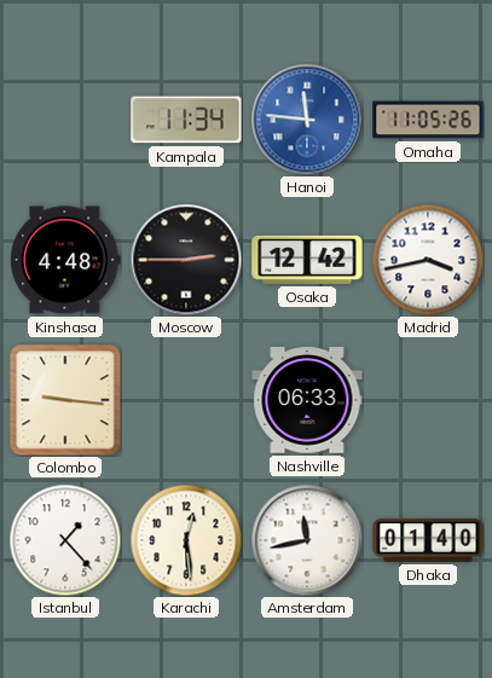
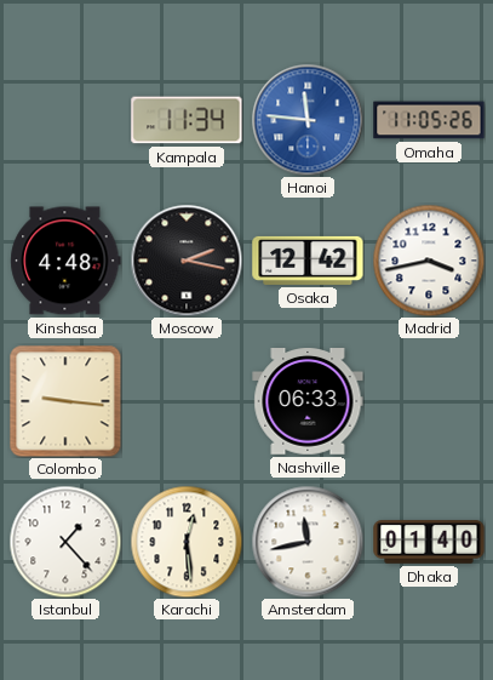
Moscow: 2:45 -> 2:17
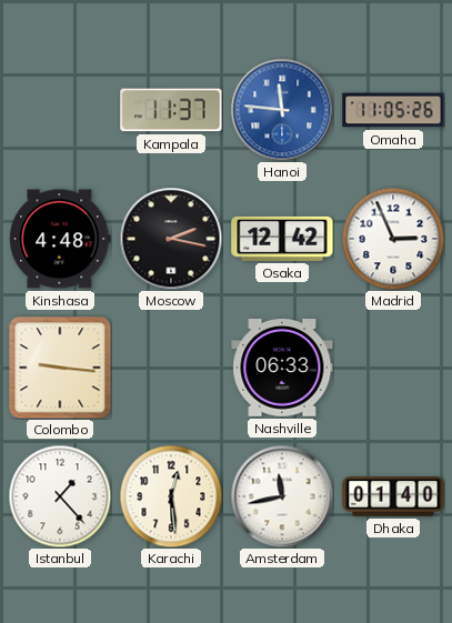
Kampala: 11:34 -> 11:37
Madrid: 3:43 -> 2:56
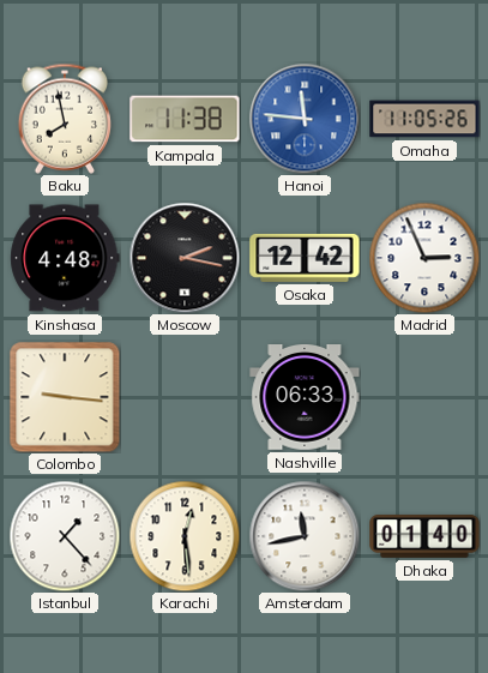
Baku: none -> 7:58
Kampala: 11:37 -> 11:38
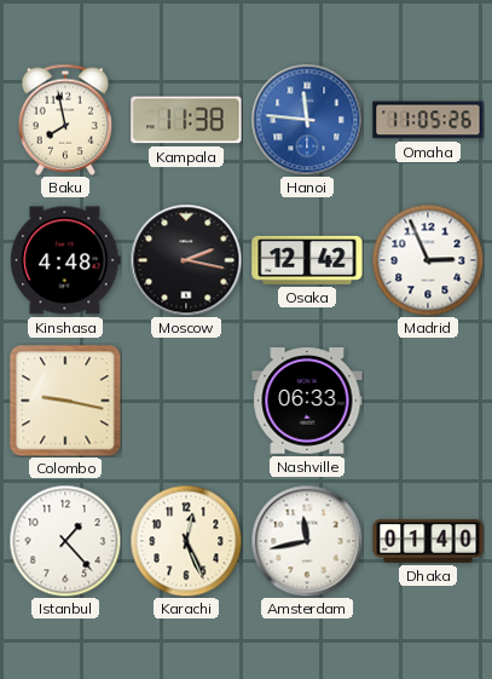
Colombo: 9:16 -> 9:17
Karachi: 12:29 -> 12:26
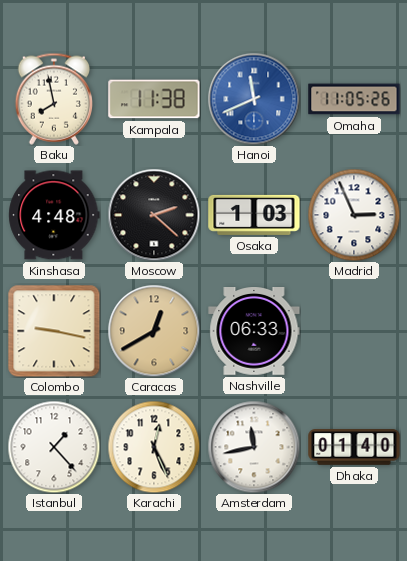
Hanoi: 11:46 -> 11:41
Moscow: 2:17 -> 2:22
Osaka: 12:42 -> 1:03
Caracas: none -> 12:40
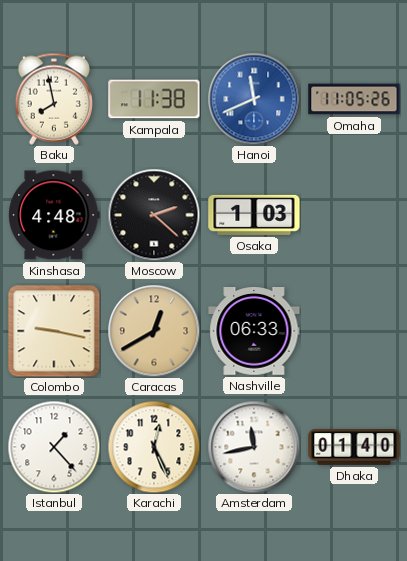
Madrid: 2:56 -> none
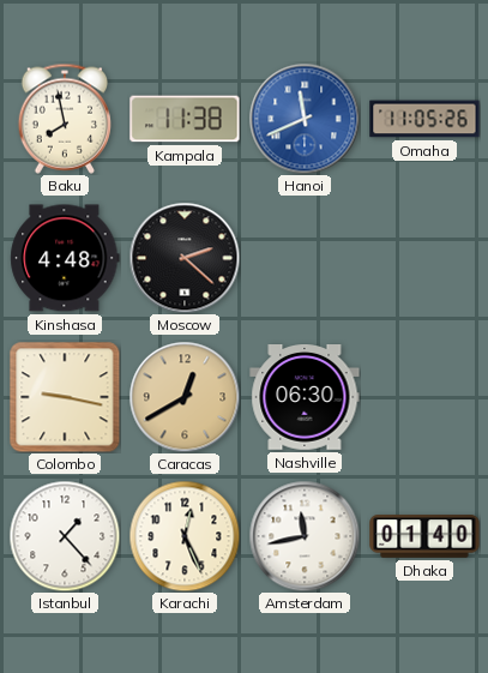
Osaka: 1:03 -> none
Nashville: 06:33 -> 06:30
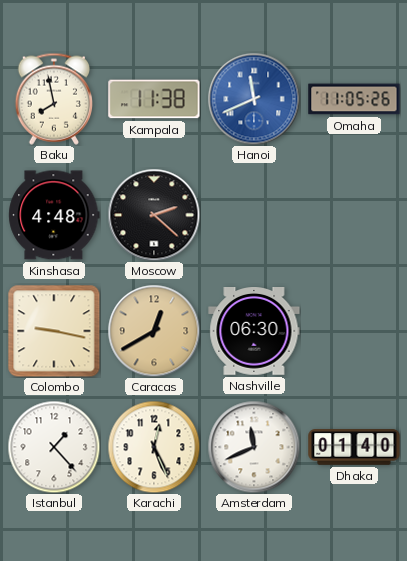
Amsterdam: 11:43 -> 11:41
